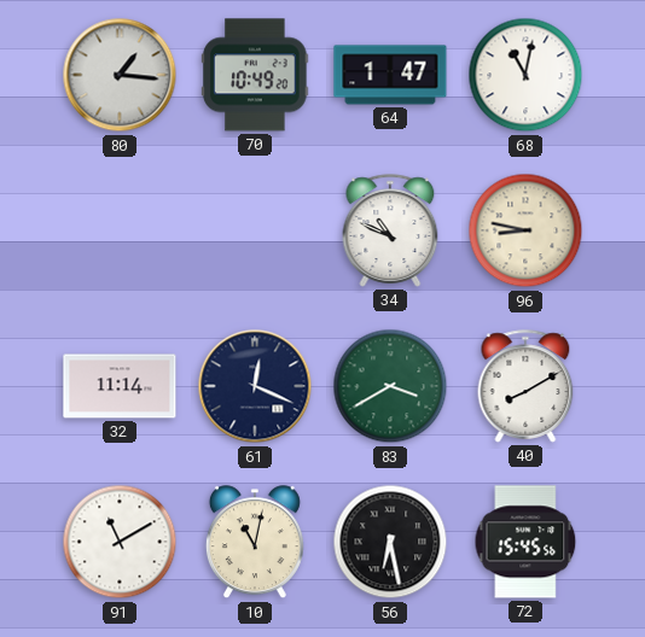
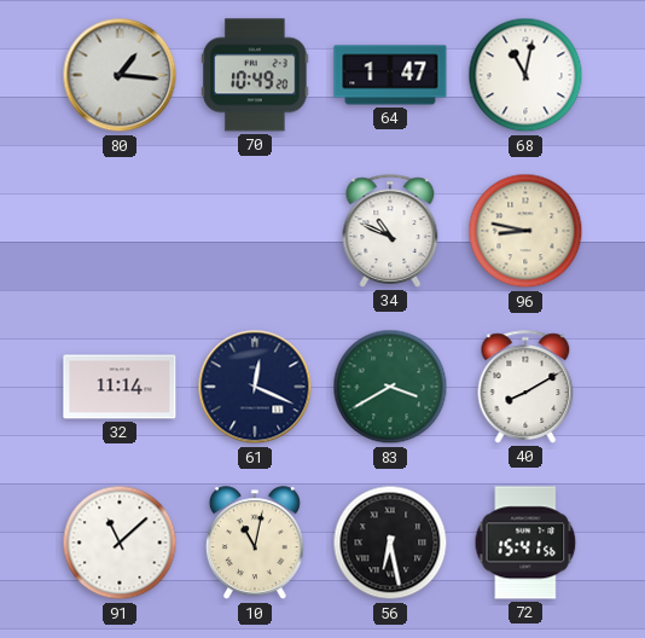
91: 11:10 -> 11:08
72: 15:45 -> 15:41
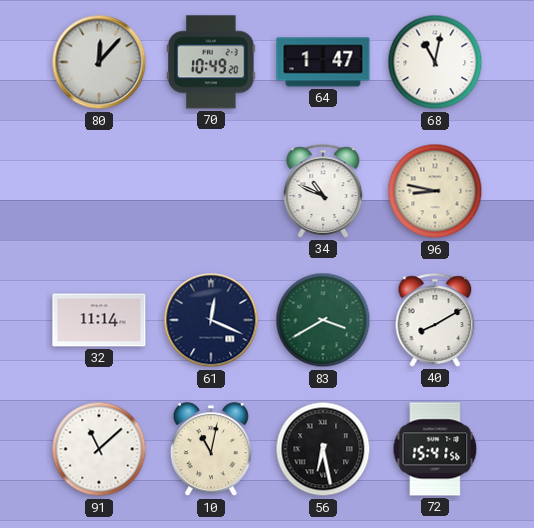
80: 1:16 -> 12:07
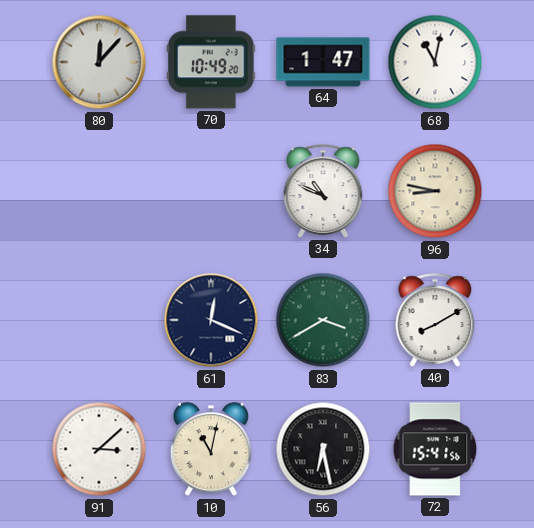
32: 11:14 -> none
91: 11:08 -> 3:08
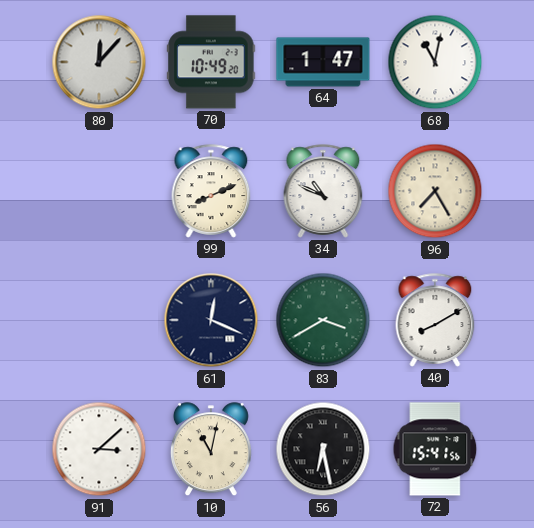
99: none -> 8:11
96: 8:47 -> 7:25
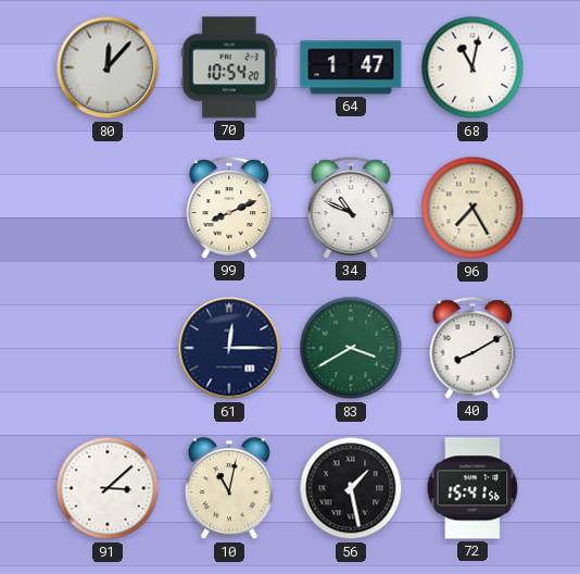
70: 10:49 -> 10:54
61: 12:19 -> 12:15
56: 6:28 -> 1:28
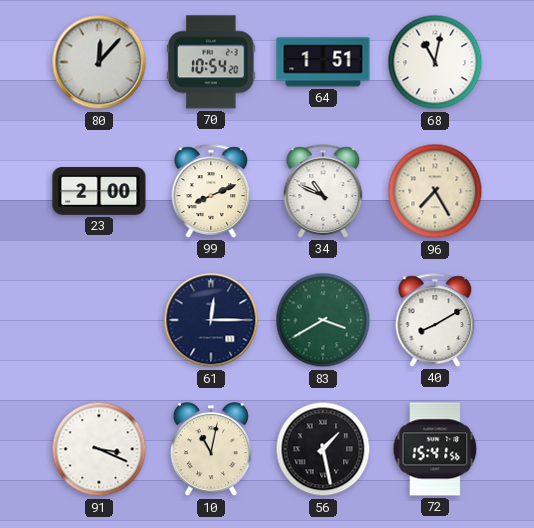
64: 1:47 -> 1:51
23: none -> 2:00
91: 3:08 -> 3:19
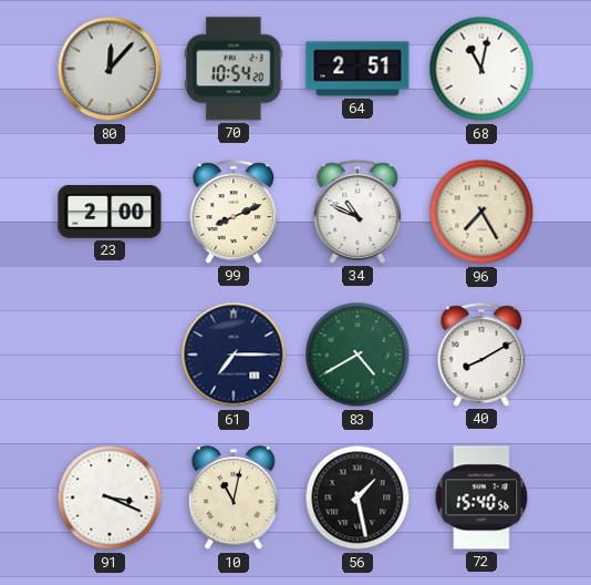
64: 1:51 -> 2:51
61: 12:15 -> 7:15
83: 3:40 -> 4:40
72: 15:41 -> 15:40
